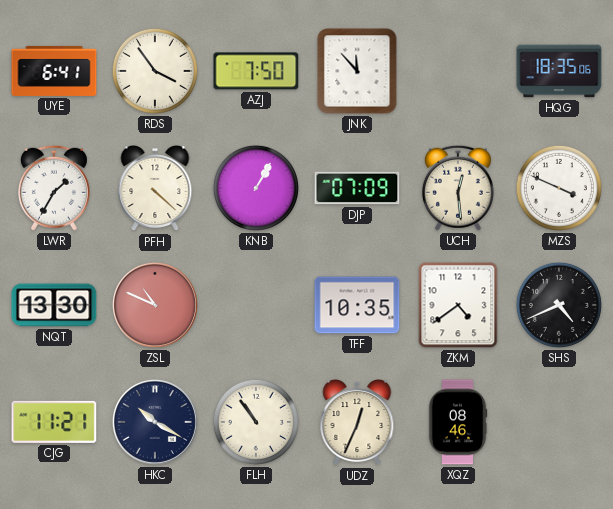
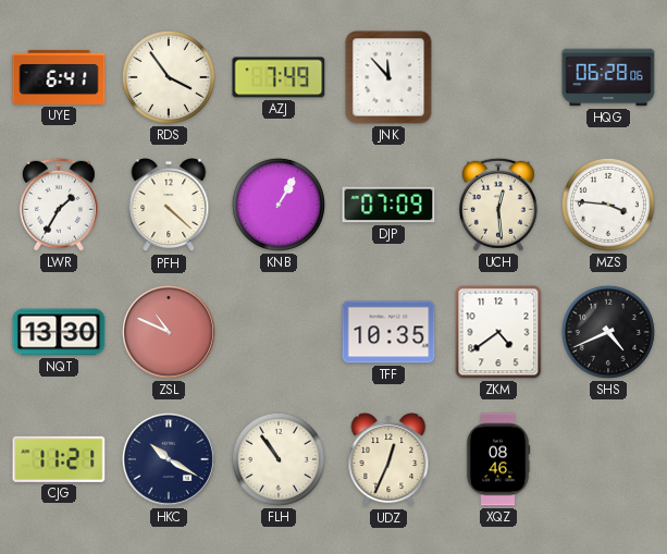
AZJ: 7:50 -> 7:49
HQG: 18:35 -> 06:28
MZS: 3:49 -> 3:46
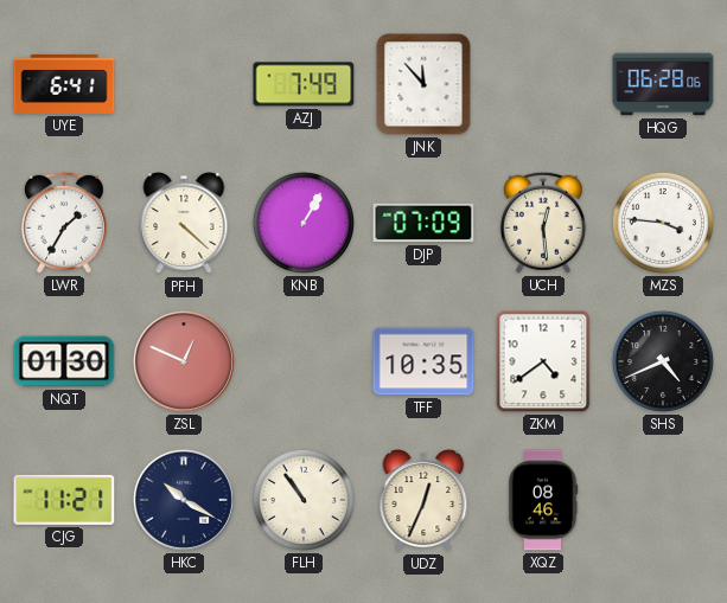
RDS: 3:54 -> none
NQT: 13:30 -> 01:30
ZSL: 10:49 -> 12:49
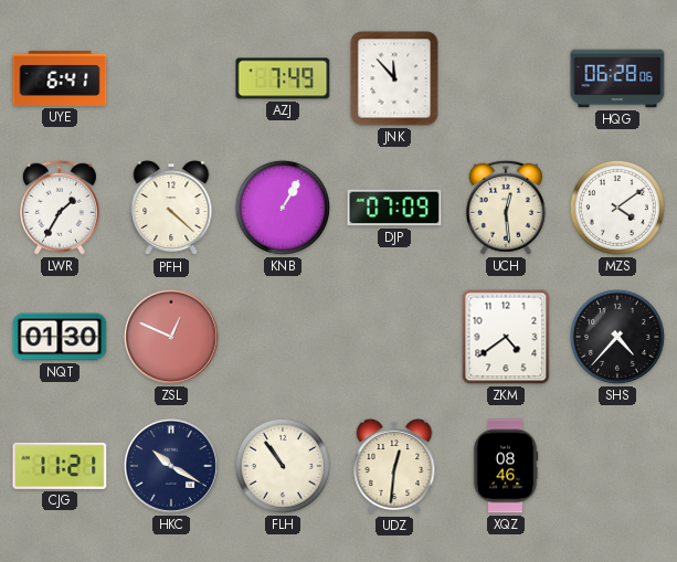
MZS: 3:46 -> 4:09
TFF: 10:35 -> none
SHS: 4:41 -> 4:37
UDZ: 12:34 -> 12:31
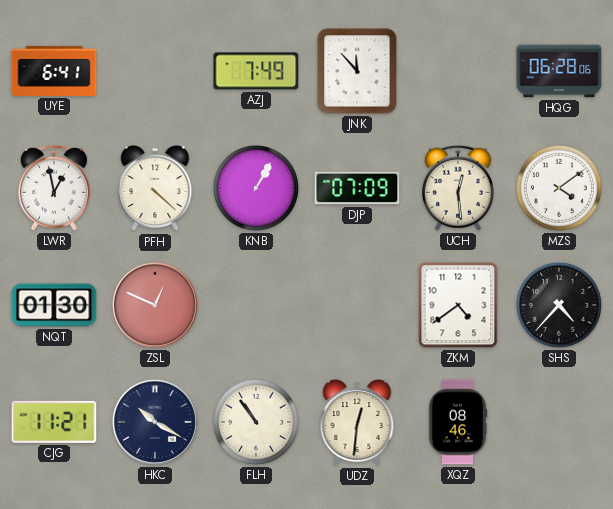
LWR: 1:35 -> 12:58
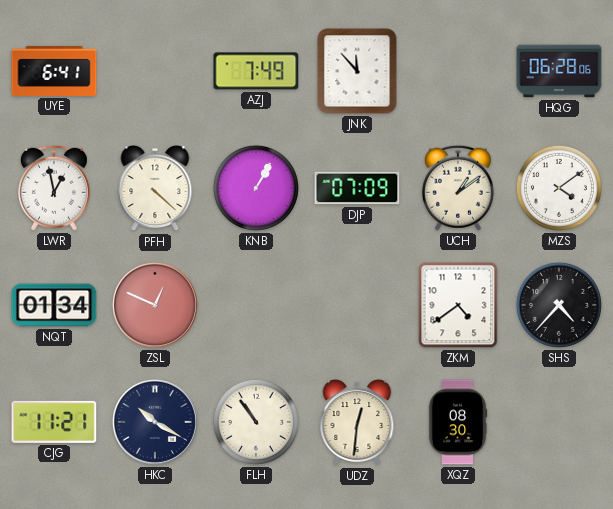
UCH: 12:29 -> 1:09
NQT: 01:30 -> 01:34
XQZ: 08:46 -> 08:30
